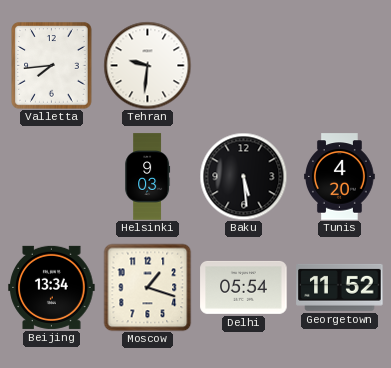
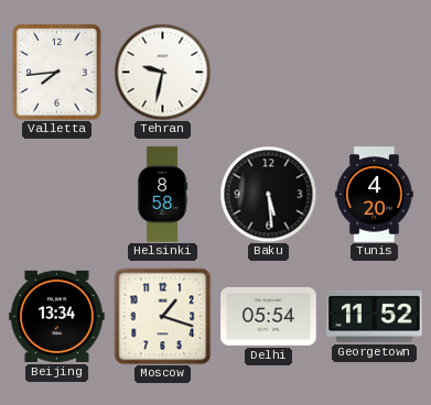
Tehran: 9:31 -> 9:32
Helsinki: 9:03 -> 8:58
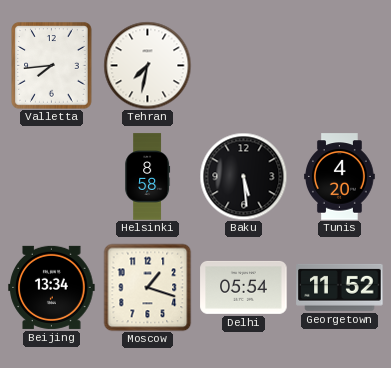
Tehran: 9:32 -> 7:32
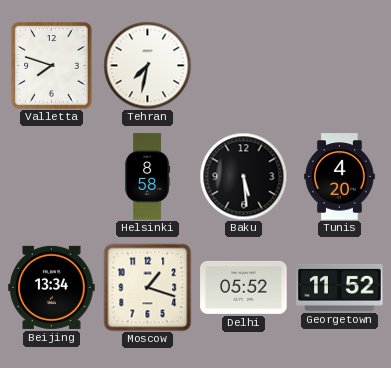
Valletta: 7:44 -> 7:48
Delhi: 05:54 -> 05:52
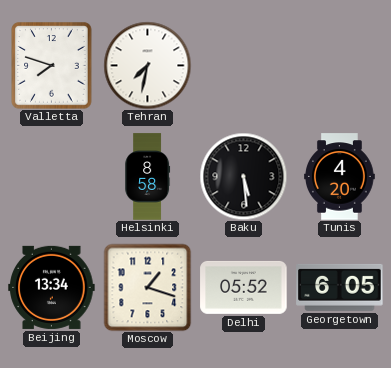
Georgetown: 11:52 -> 6:05
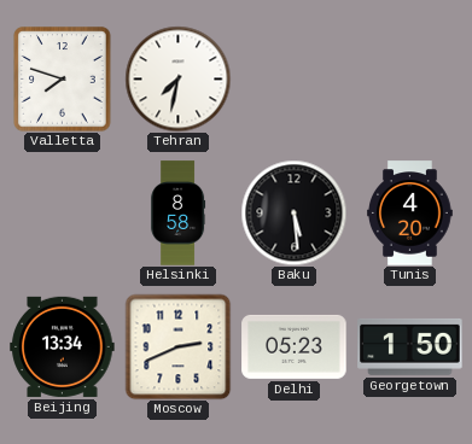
Moscow: 1:18 -> 2:41
Delhi: 05:52 -> 05:23
Georgetown: 6:05 -> 1:50
